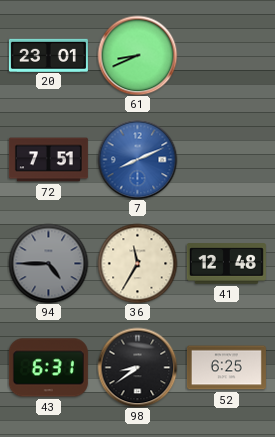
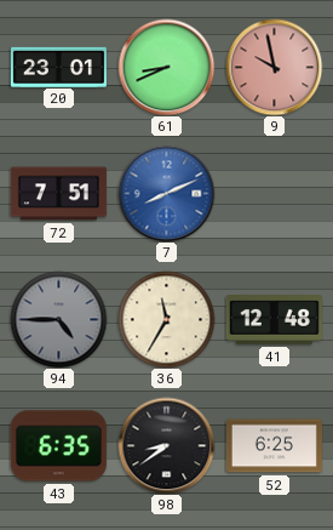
9: none -> 9:58
43: 6:31 -> 6:35
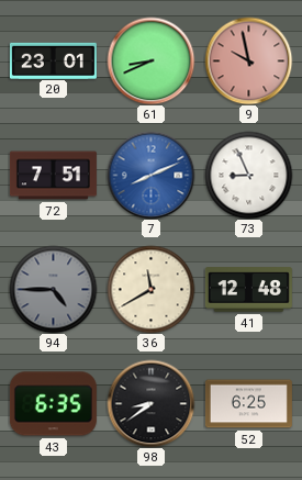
73: none -> 8:56
36: 11:35 -> 11:40
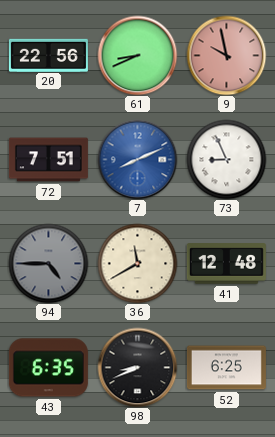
20: 23:01 -> 22:56
98: 8:39 -> 8:41
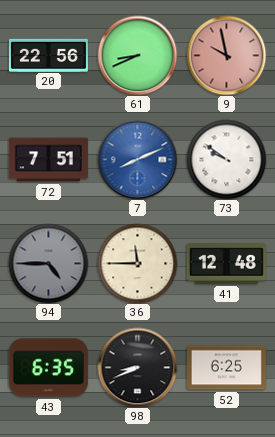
73: 8:56 -> 9:51
36: 11:40 -> 11:45
